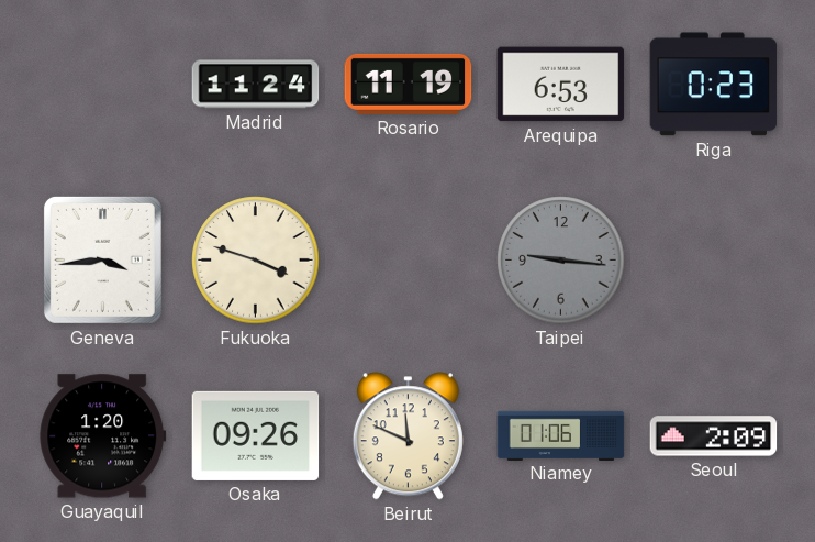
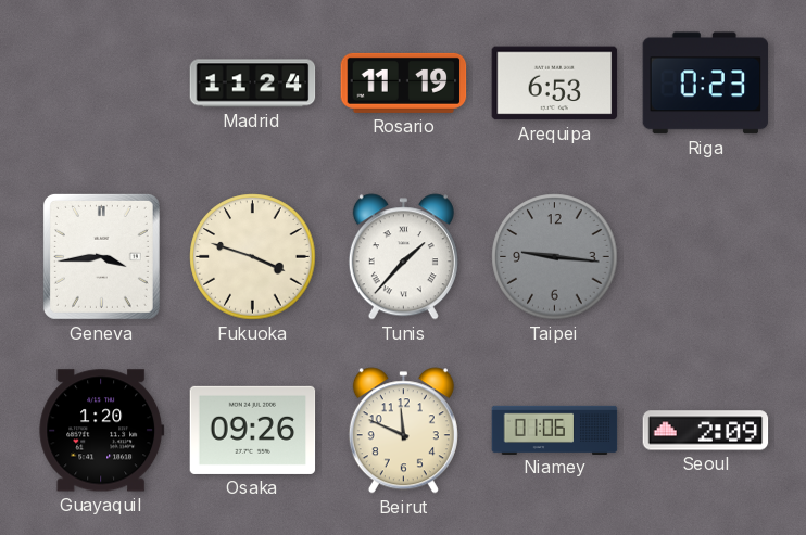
Tunis: none -> 1:37
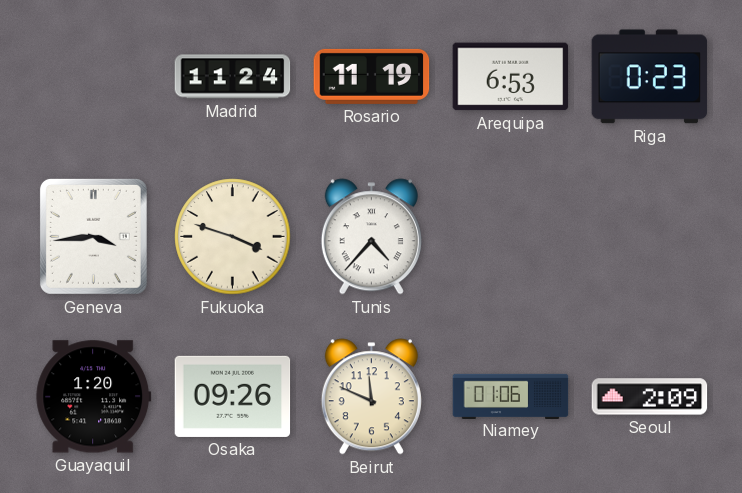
Tunis: 1:37 -> 4:37
Taipei: 9:16 -> none
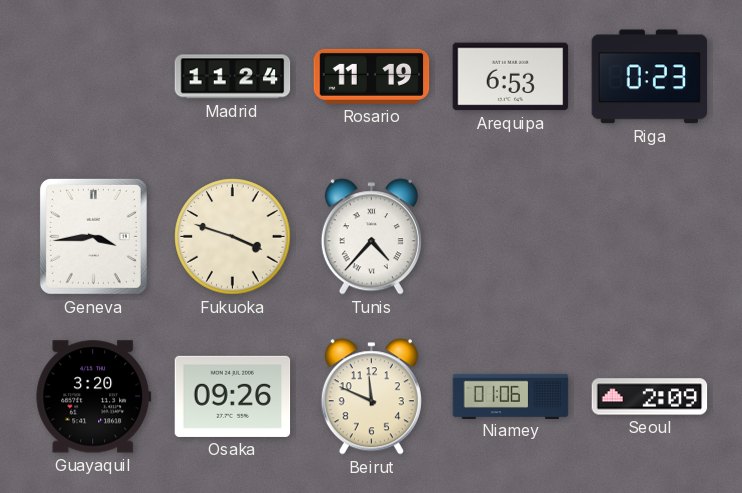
Guayaquil: 1:20 -> 3:20
